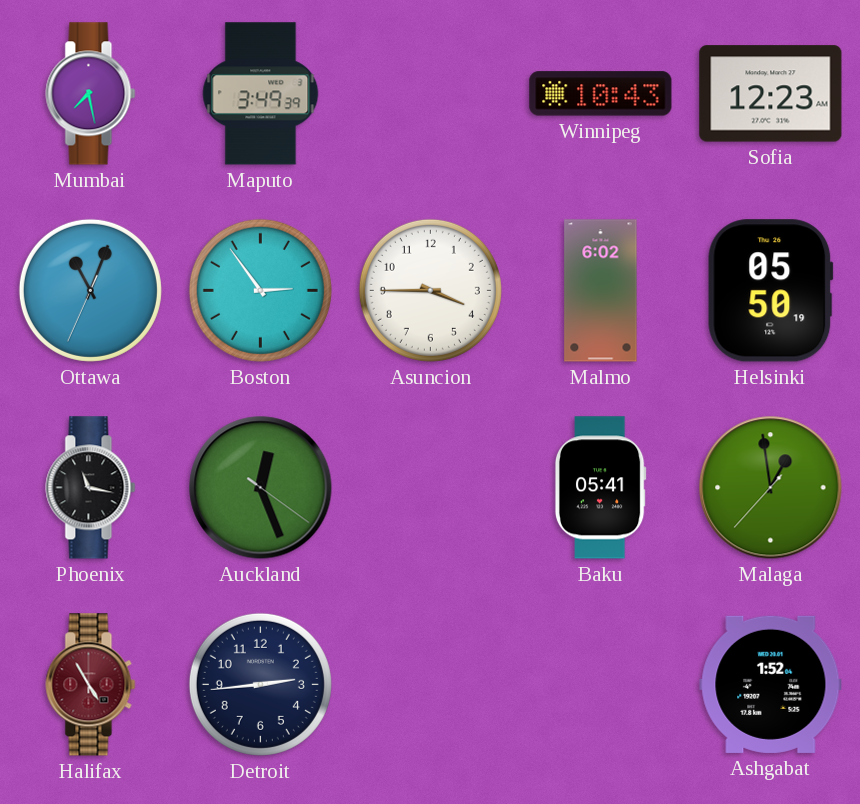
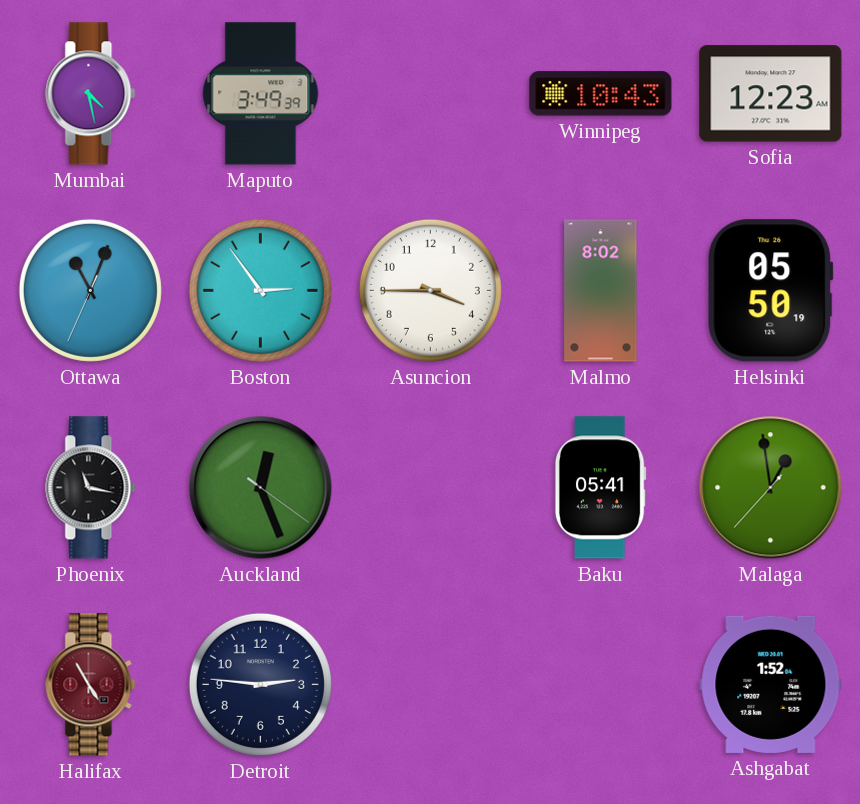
Mumbai: 7:28 -> 4:28
Malmo: 6:02 -> 8:02
Detroit: 2:44 -> 2:46
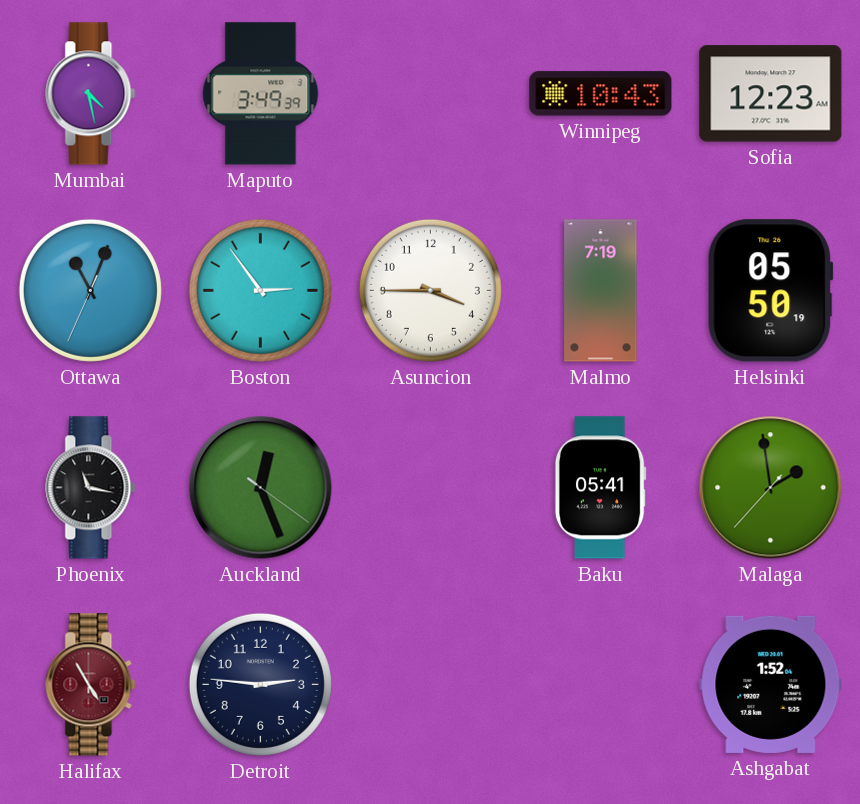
Malmo: 8:02 -> 7:19
Malaga: 12:58 -> 1:58
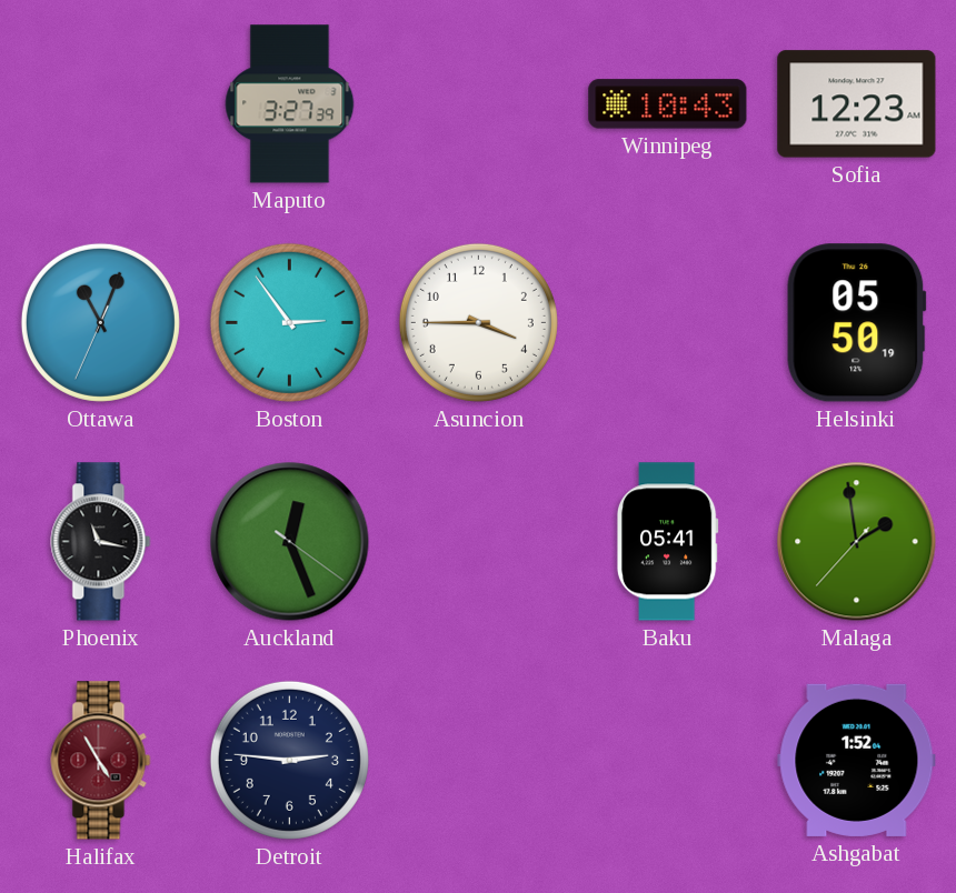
Mumbai: 4:28 -> none
Maputo: 3:49 -> 3:27
Malmo: 7:19 -> none
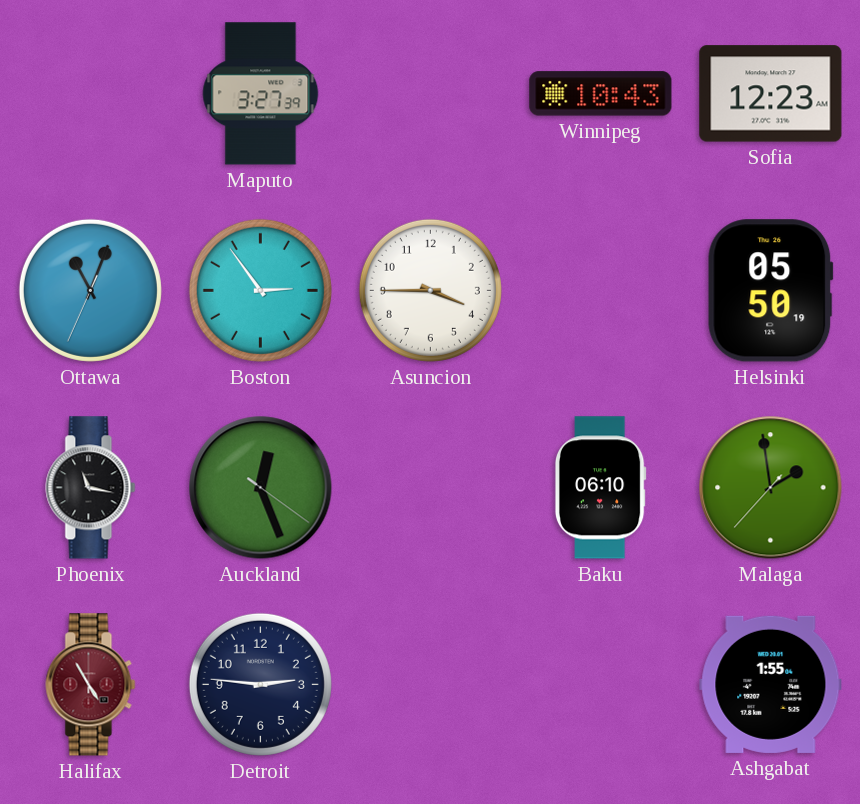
Baku: 05:41 -> 06:10
Ashgabat: 1:52 -> 1:55
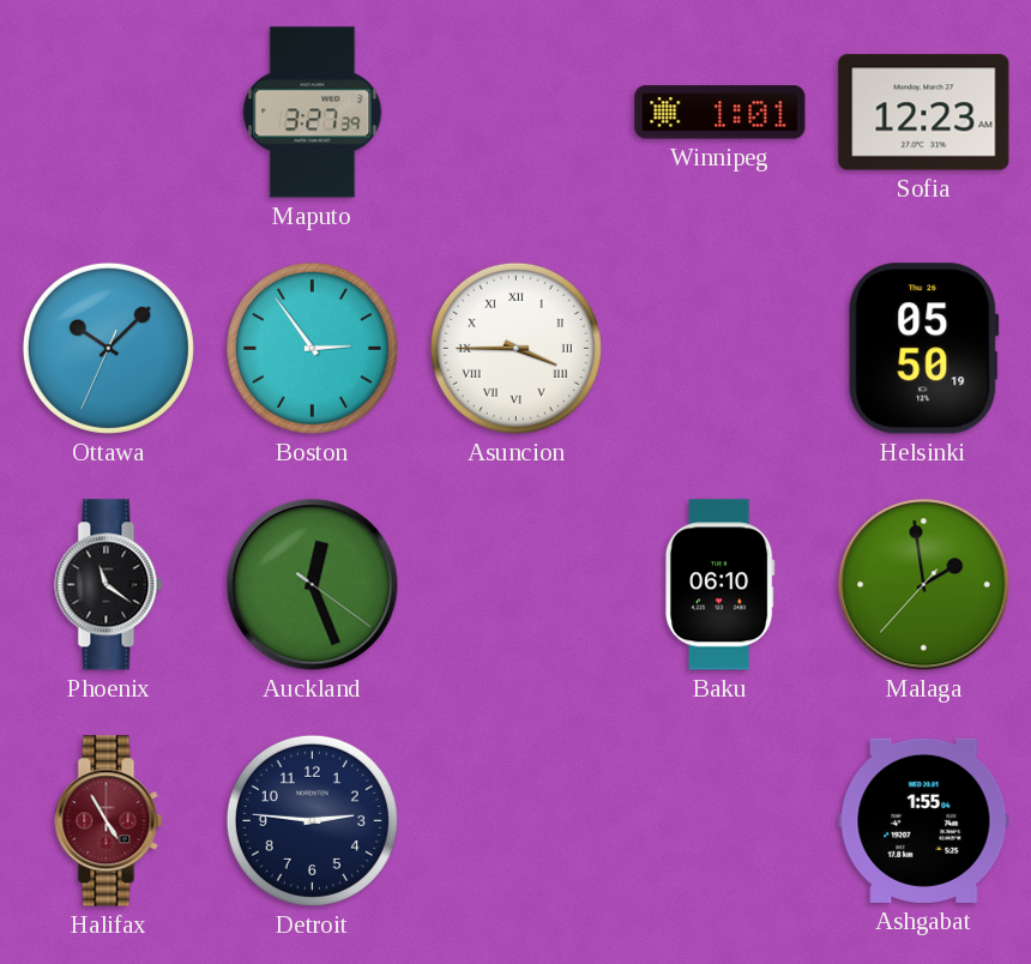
Winnipeg: 10:43 -> 1:01
Ottawa: 11:03 -> 10:07
Asuncion numerals: Arabic -> Roman
Phoenix: 11:17 -> 11:21
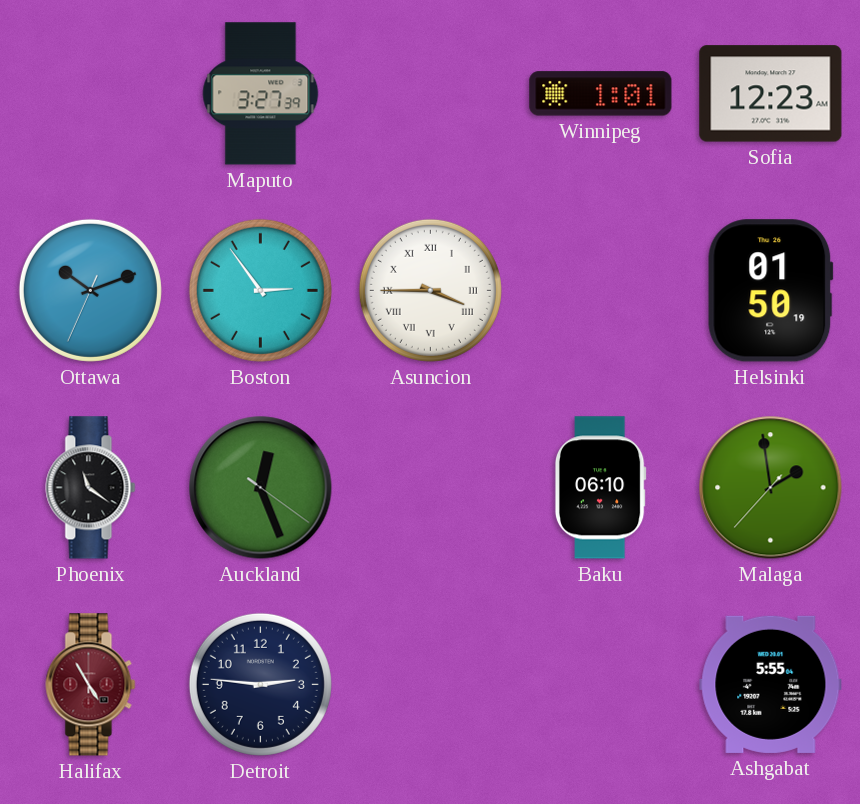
Ottawa: 10:07 -> 10:11
Helsinki: 05:50 -> 01:50
Ashgabat: 1:55 -> 5:55
